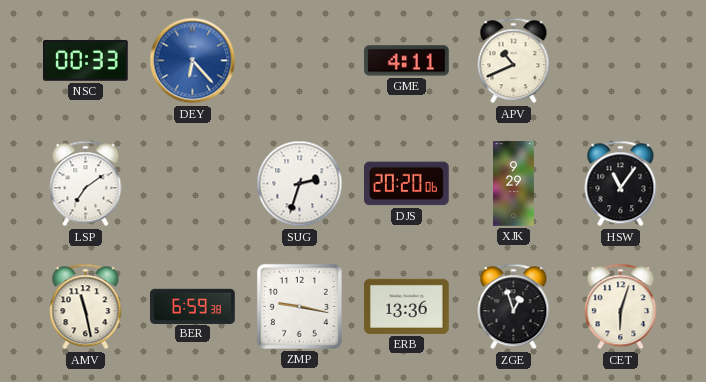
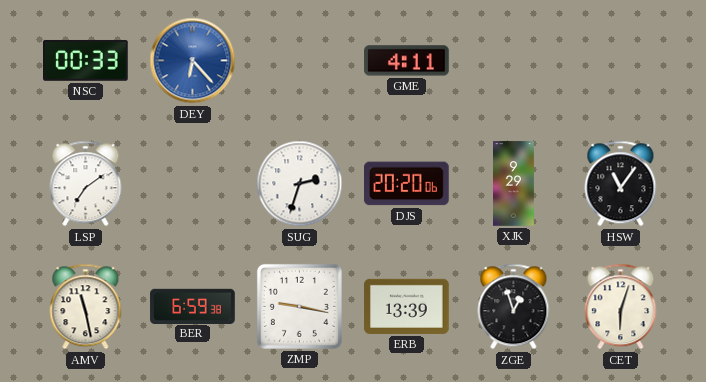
APV: 10:41 -> none
ERB: 13:36 -> 13:39
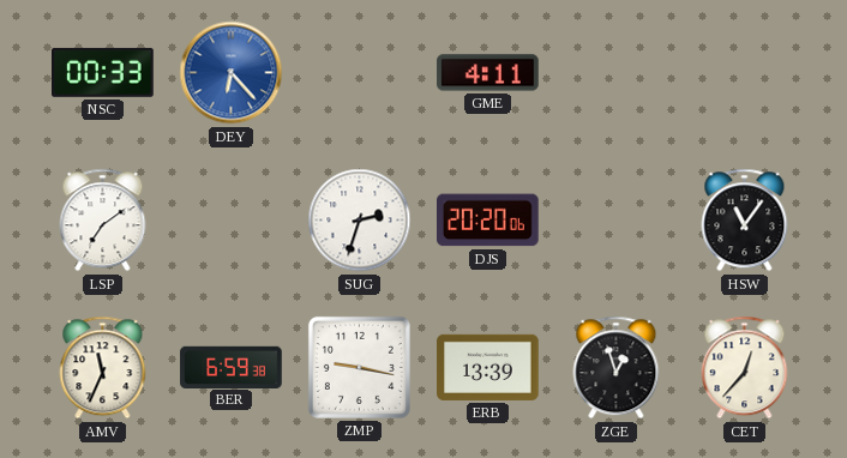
XJK: 9:29 -> none
AMV: 11:28 -> 11:34
CET: 6:03 -> 12:37
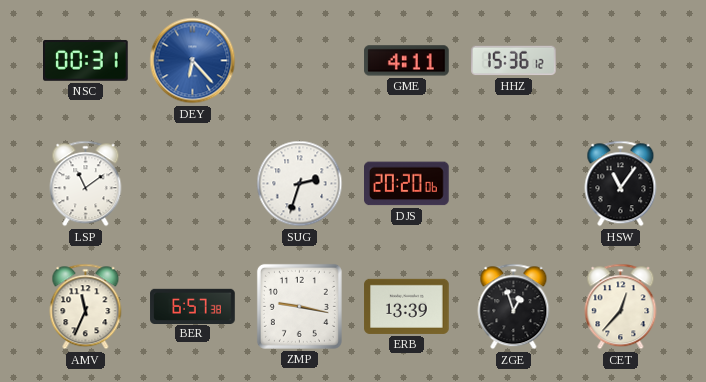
NSC: 00:33 -> 00:31
HHZ: none -> 15:36
LSP: 7:09 -> 11:09
BER: 6:59 -> 6:57
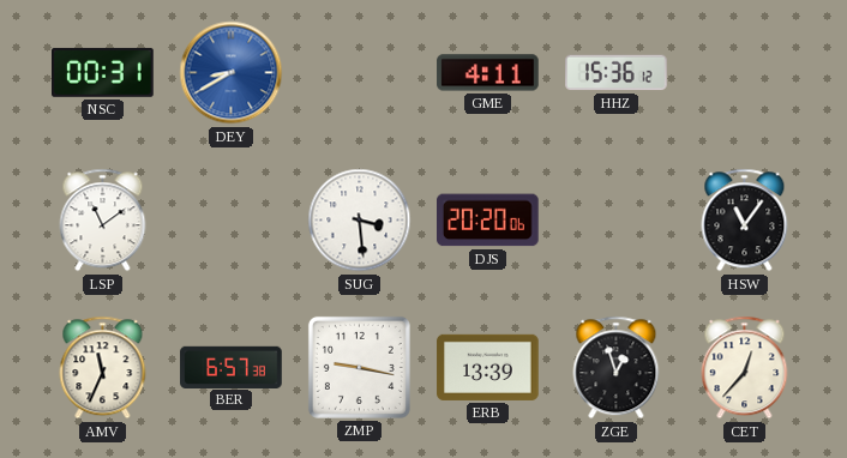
DEY: 6:23 -> 8:40
SUG: 2:33 -> 3:29
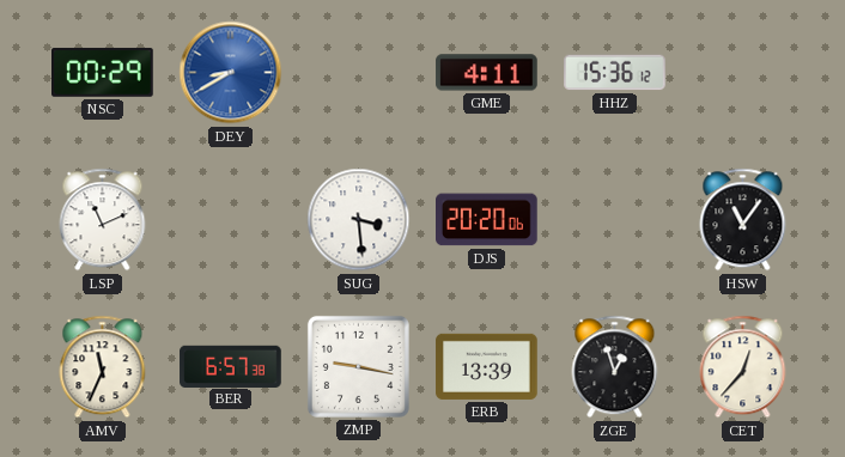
NSC: 00:31 -> 00:29
LSP: 11:09 -> 11:11
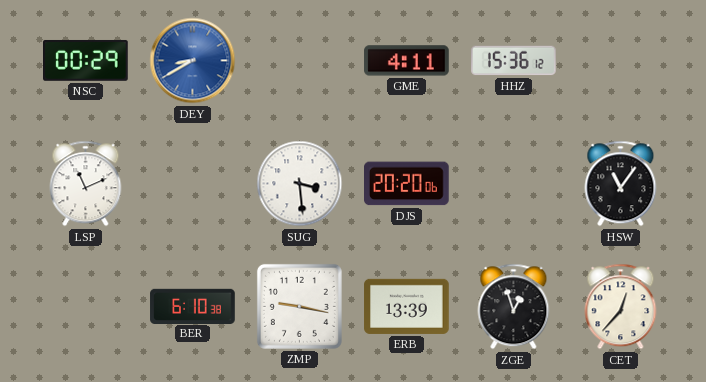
AMV: 11:34 -> none
BER: 6:57 -> 6:10
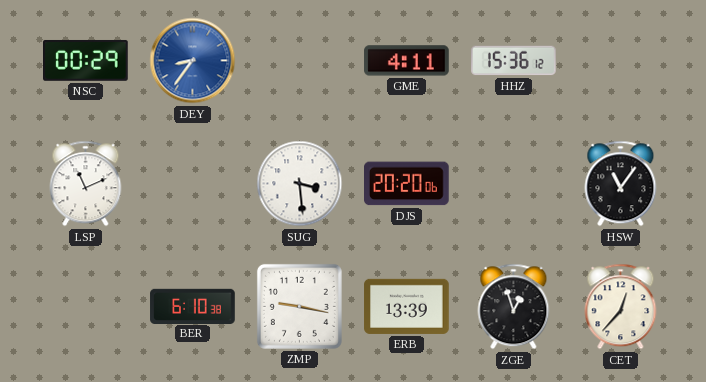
DEY: 8:40 -> 8:36
